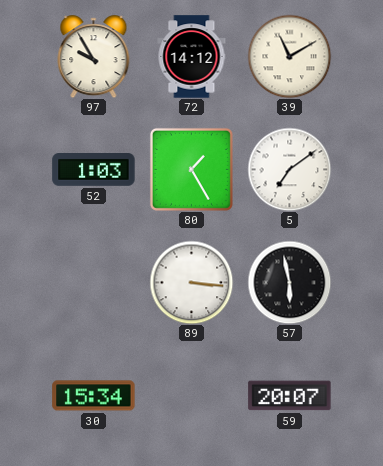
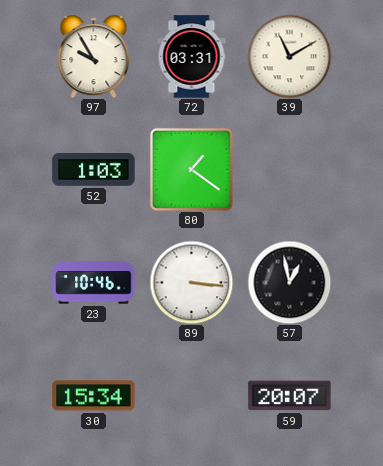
72: 14:12 -> 03:31
80: 1:25 -> 1:21
5: 7:09 -> none
23: none -> 10:46
57: 5:58 -> 12:58
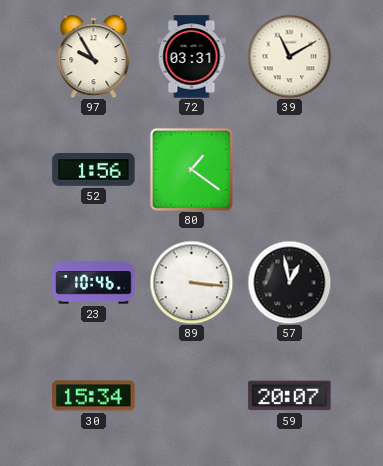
52: 1:03 -> 1:56
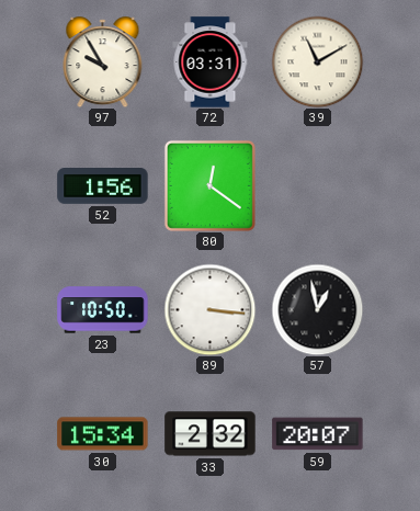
80: 1:21 -> 12:21
23: 10:46 -> 10:50
33: none -> 2:32
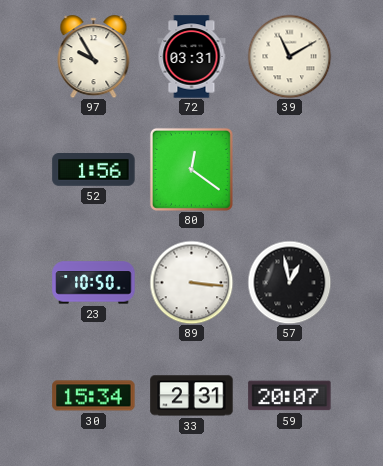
33: 2:32 -> 2:31
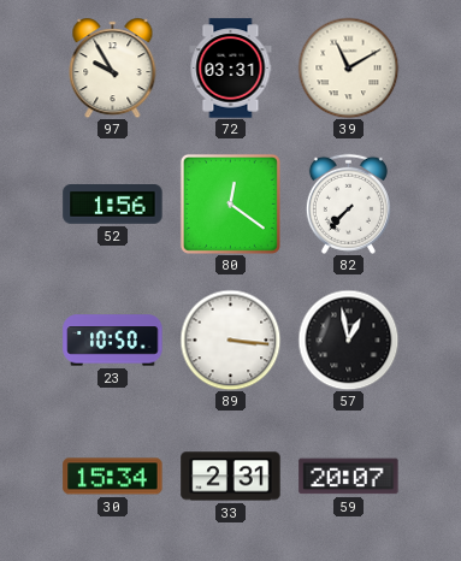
82: none -> 7:37
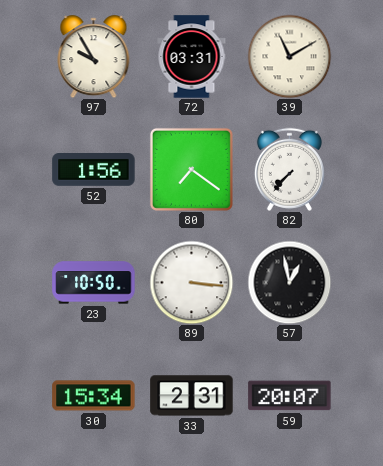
80: 12:21 -> 7:21
